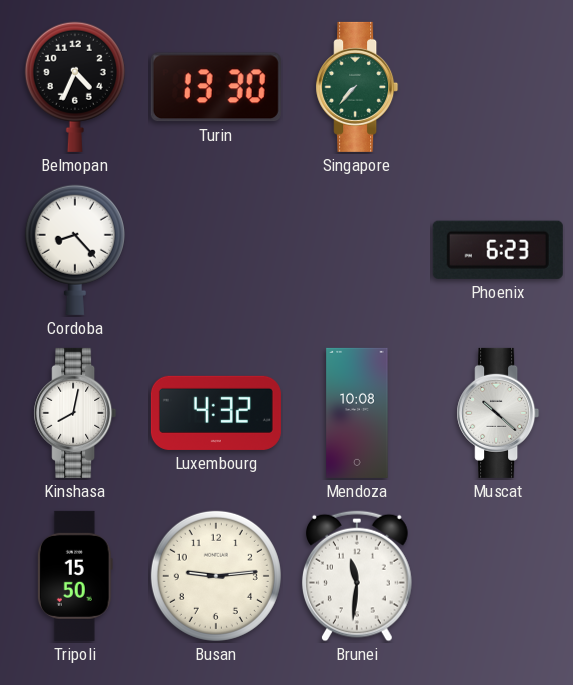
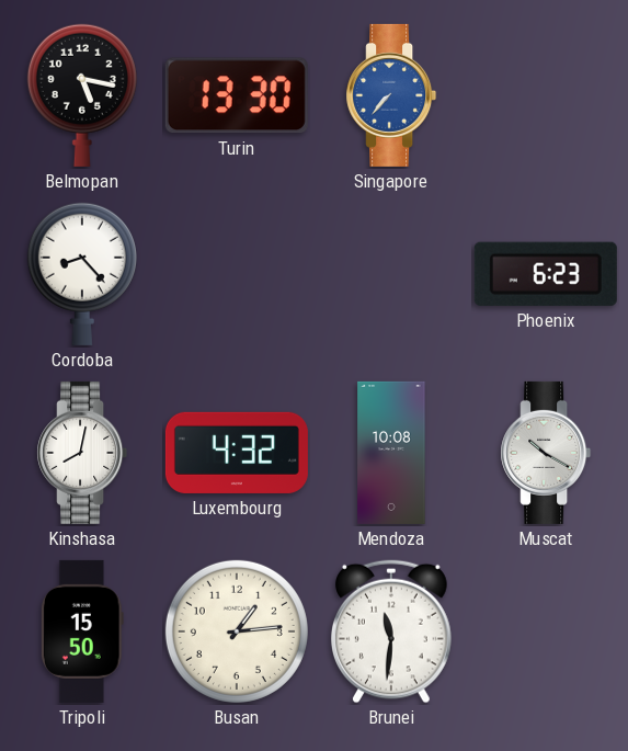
Belmopan: 4:34 -> 5:17
Singapore dial: green -> blue
Muscat: 10:22 -> 10:20
Busan: 9:14 -> 1:14
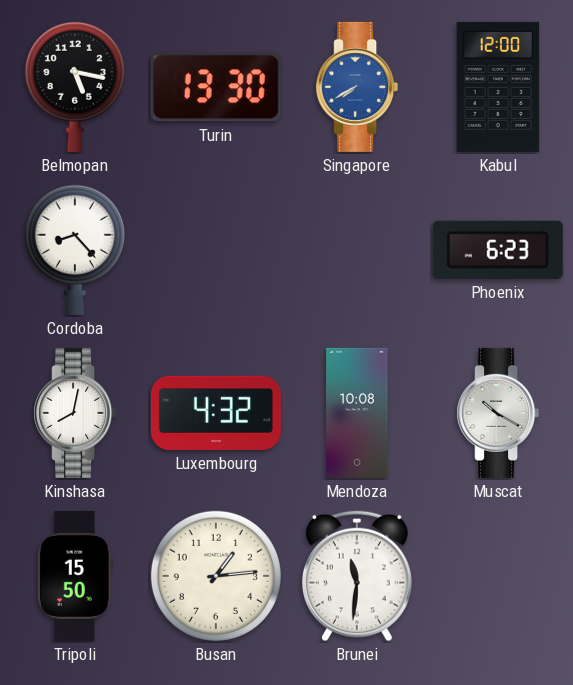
Singapore: 7:37 -> 7:40
Kabul: none -> 12:00
